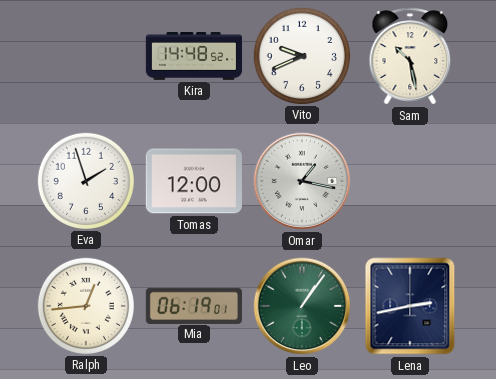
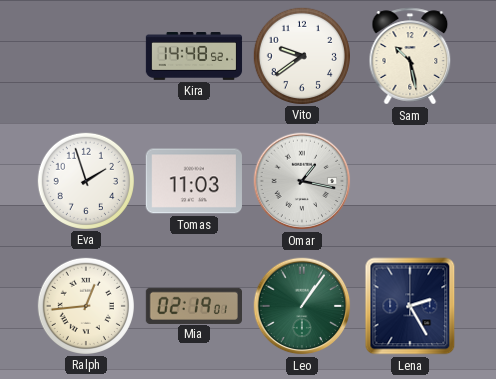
Vito: 9:41 -> 9:39
Tomas: 12:00 -> 11:03
Mia: 06:19 -> 02:19
Lena: 2:43 -> 2:25
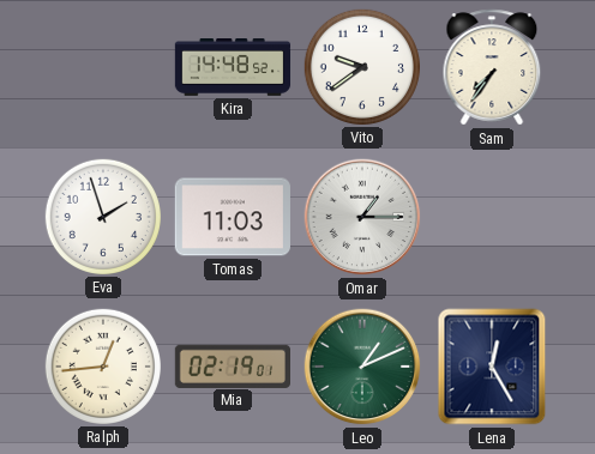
Sam: 10:28 -> 7:36
Omar: 1:17 -> 1:15
Leo: 1:06 -> 1:11
Lena: 2:25 -> 12:25
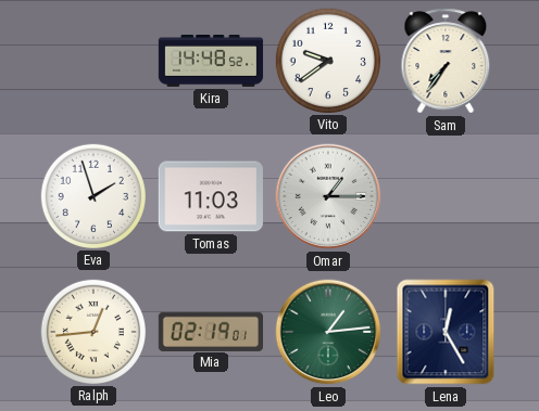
Leo: 1:11 -> 1:14
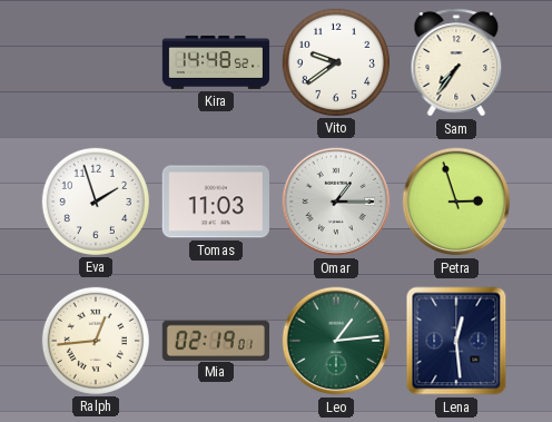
Petra: none -> 2:57
Lena: 12:25 -> 12:29
